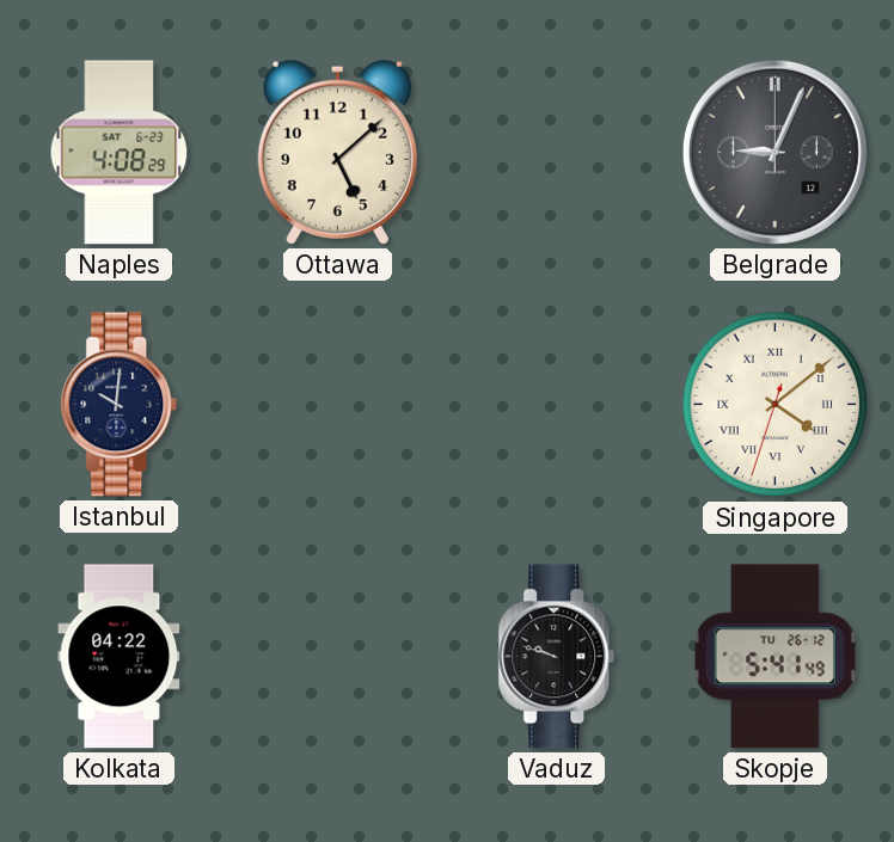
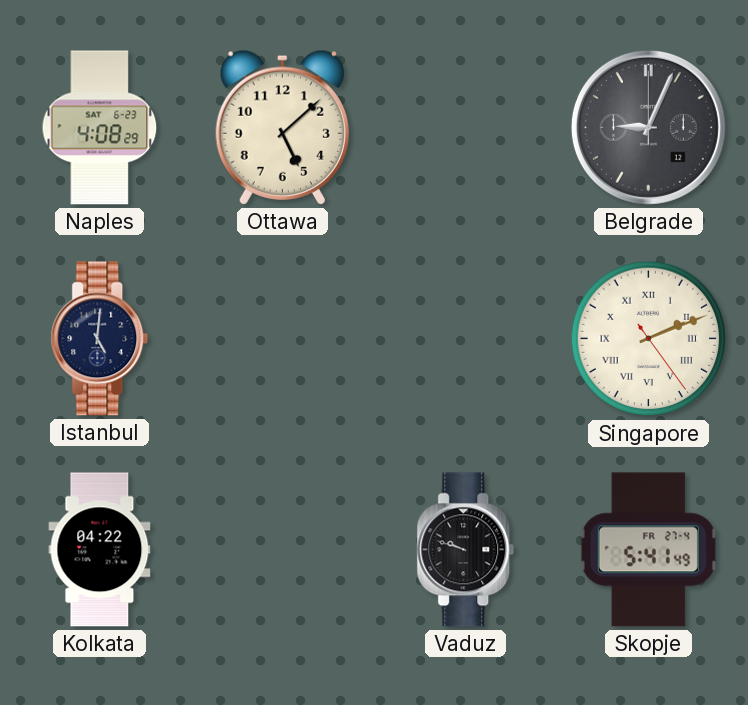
Istanbul: 10:01 -> 5:01
Singapore: 4:08 -> 2:11
Skopje date: TU 26-12 -> FR 27-4
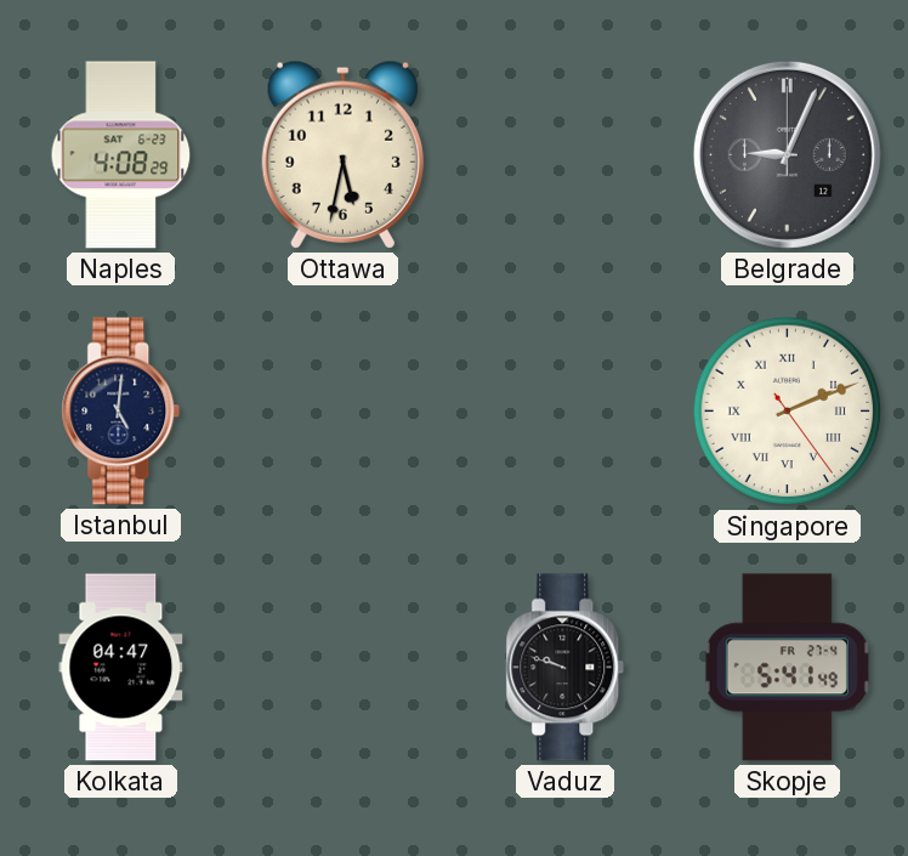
Ottawa: 5:08 -> 5:32
Kolkata: 04:22 -> 04:47
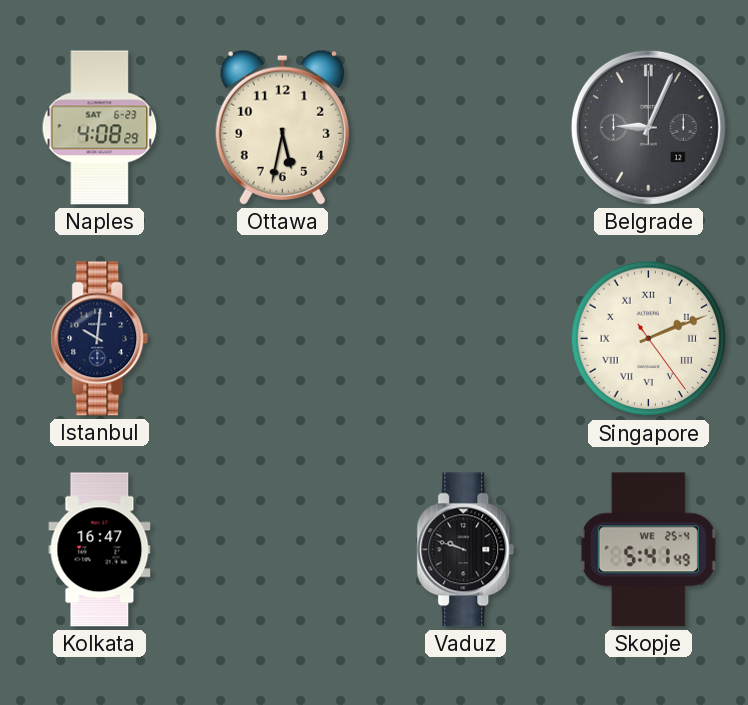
Istanbul: 5:01 -> 10:01
Kolkata: 04:47 -> 16:47
Skopje date: FR 27-4 -> WE 25-4
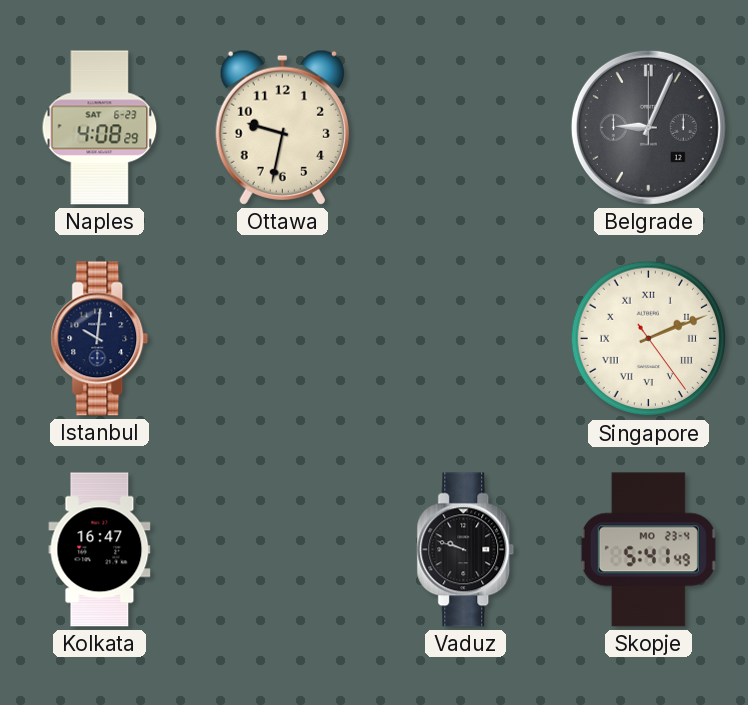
Ottawa: 5:32 -> 9:32
Skopje date: WE 25-4 -> MO 23-4
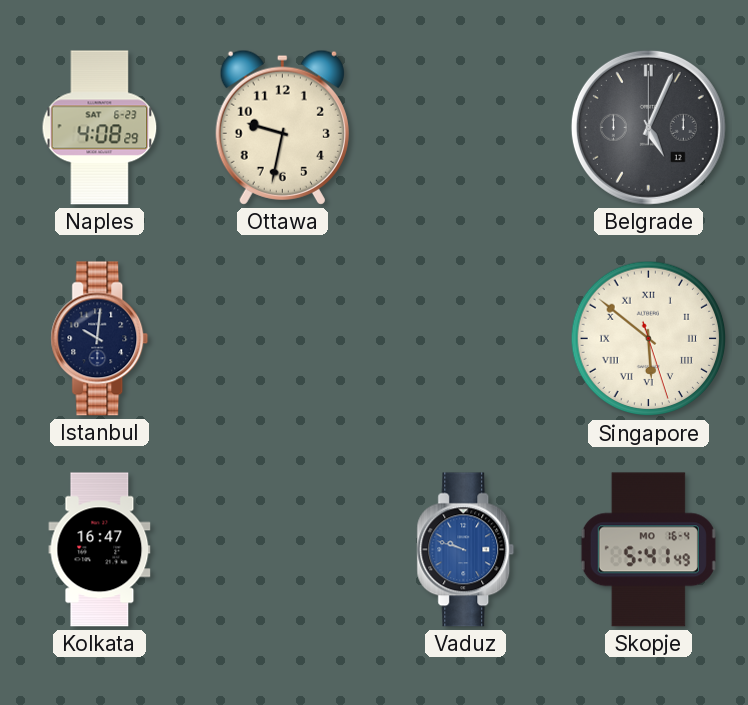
Belgrade: 9:04 -> 5:04
Singapore: 2:11 -> 5:51
Vaduz dial: black -> blue
Skopje date: MO 23-4 -> MO 16-4
